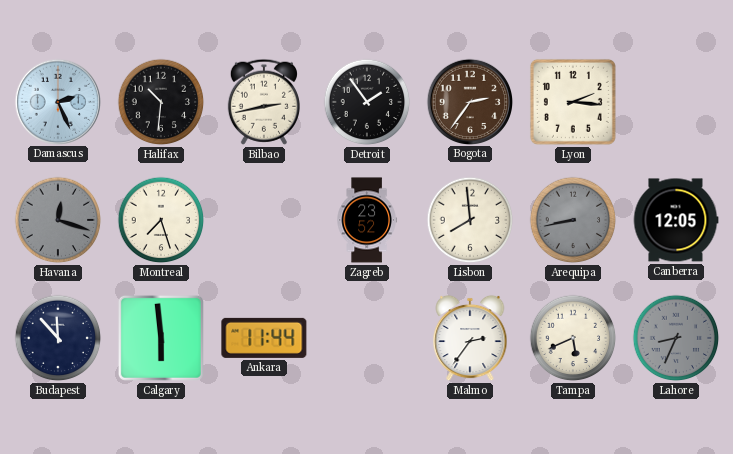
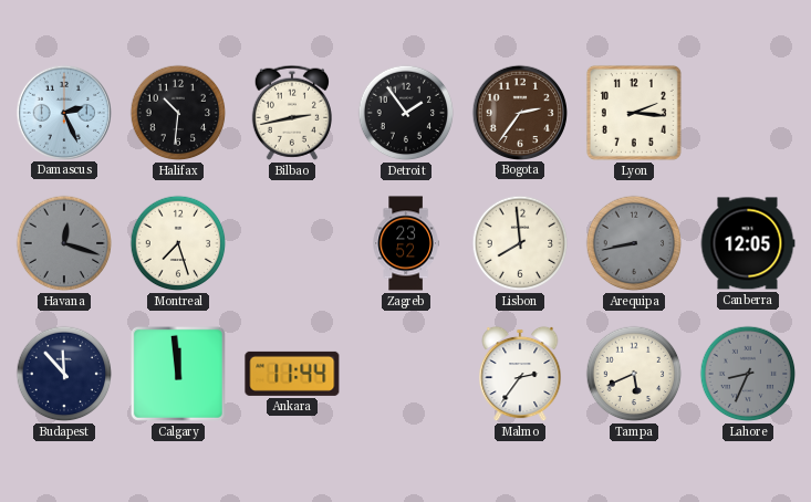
Calgary: 5:59 -> 11:59
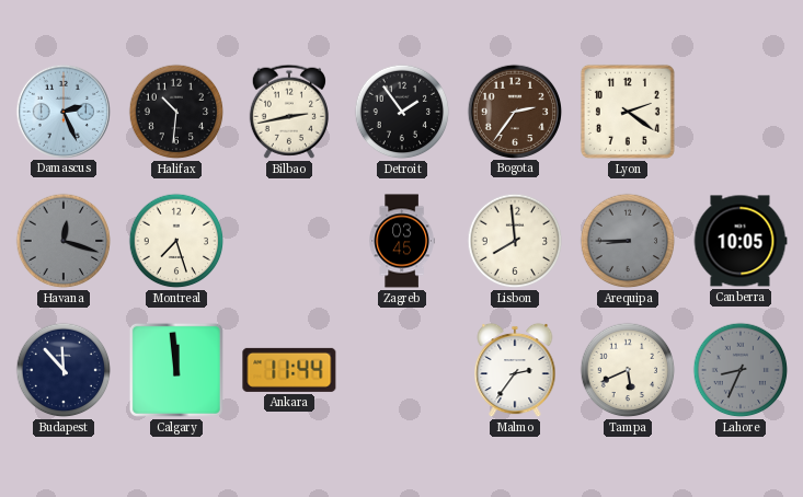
Lyon: 2:16 -> 2:21
Zagreb: 23:52 -> 03:45
Arequipa: 8:43 -> 8:45
Canberra: 12:05 -> 10:05
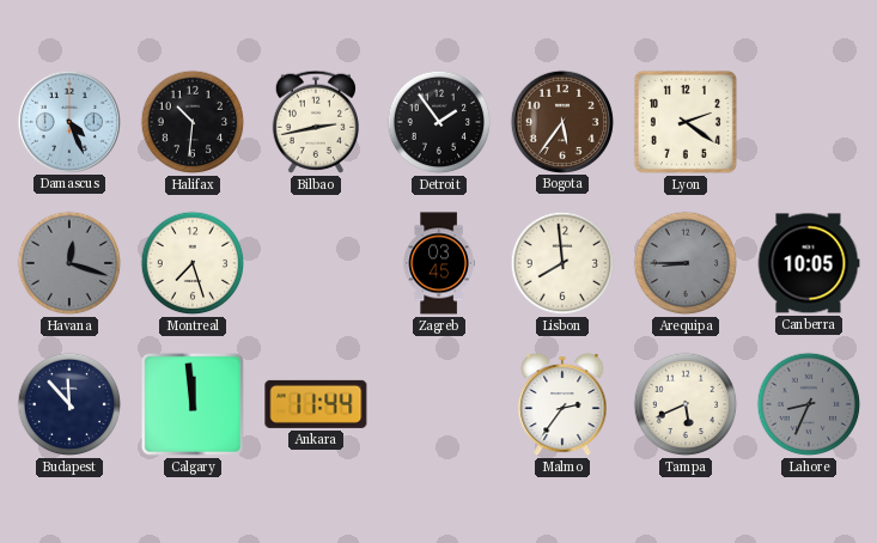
Damascus: 2:26 -> 4:26
Bogota: 2:36 -> 5:36
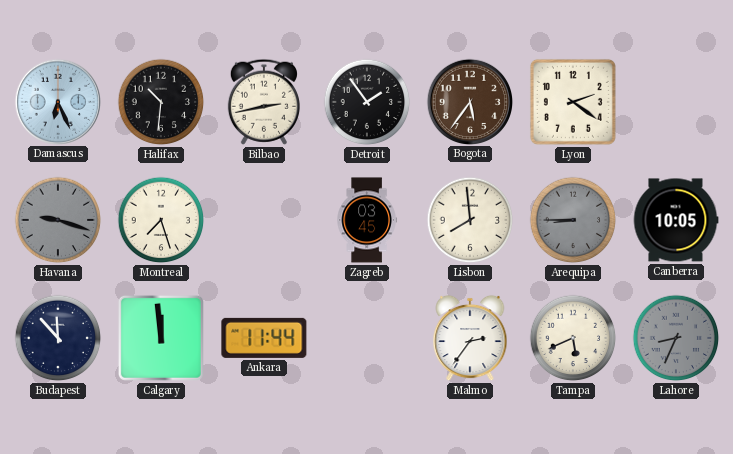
Damascus: 4:26 -> 6:26
Havana: 12:18 -> 9:18
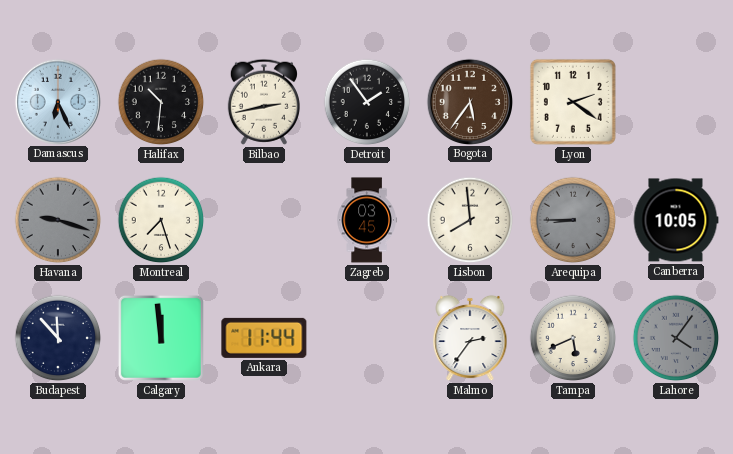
Lahore: 8:34 -> 4:06
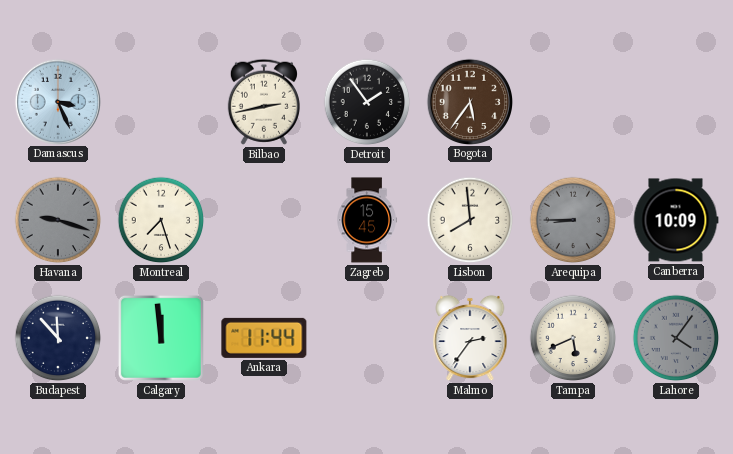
Damascus: 6:26 -> 3:26
Halifax: 10:31 -> none
Lyon: 2:21 -> none
Zagreb: 03:45 -> 15:45
Canberra: 10:05 -> 10:09
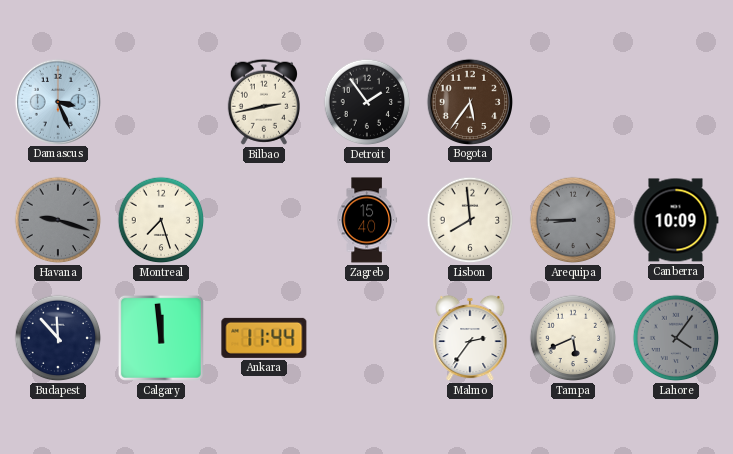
Zagreb: 15:45 -> 15:40
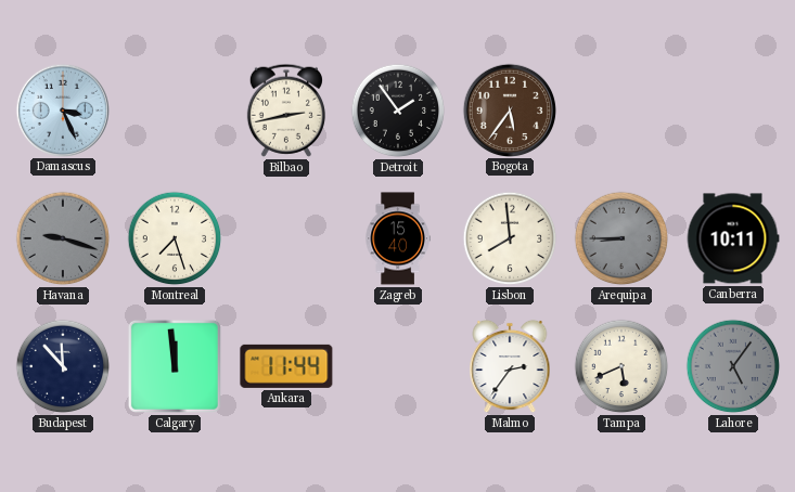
Canberra: 10:09 -> 10:11
Lahore: 4:06 -> 5:06
